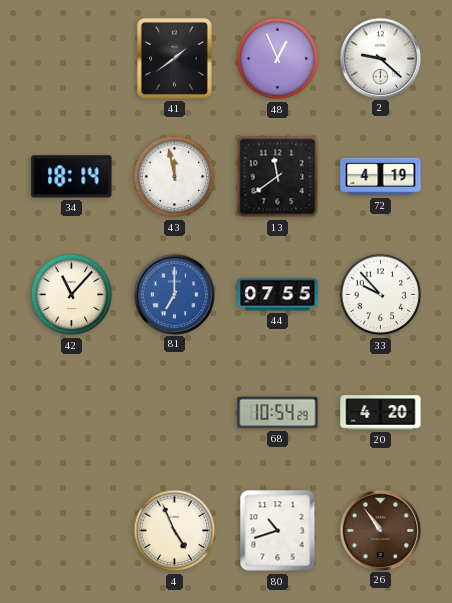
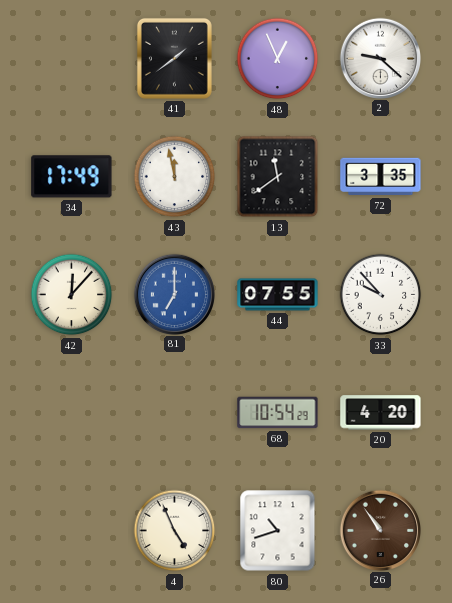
34: 18:14 -> 17:49
72: 4:19 -> 3:35
42: 11:07 -> 12:07
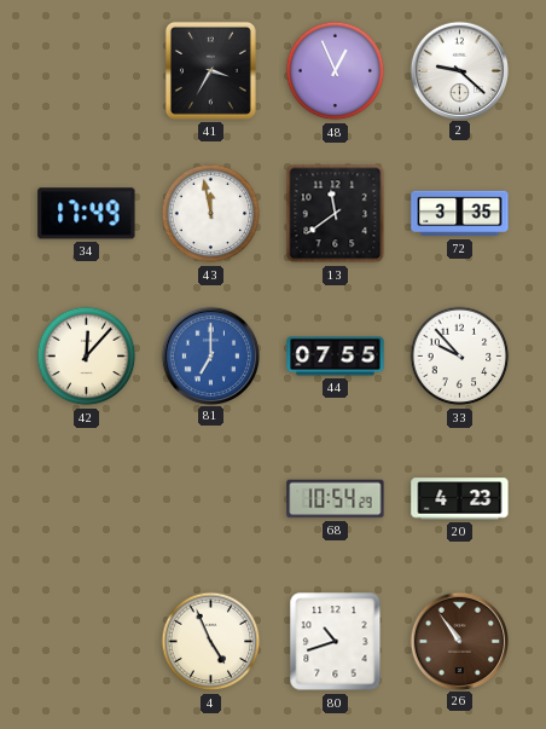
41: 1:39 -> 3:35
20: 4:20 -> 4:23
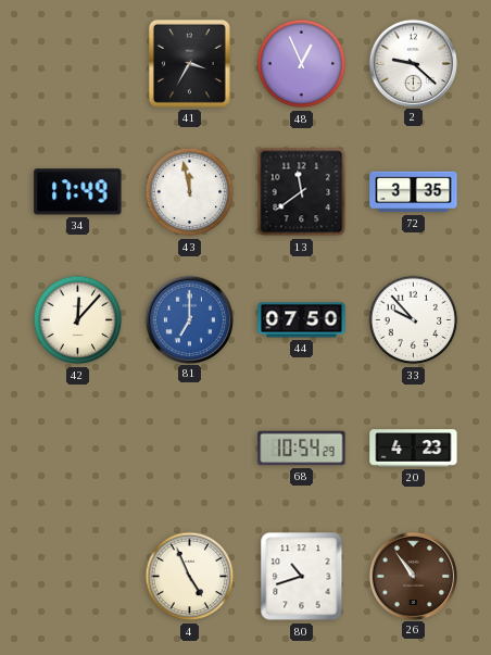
44: 07:55 -> 07:50
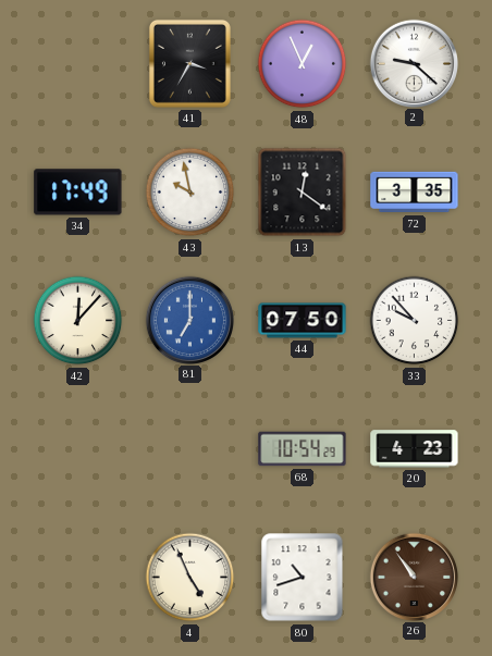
43: 11:58 -> 9:58
13: 11:39 -> 12:21
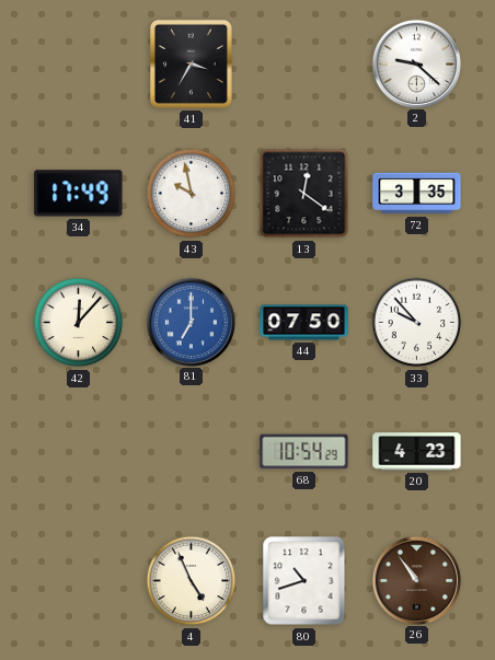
48: 12:56 -> none
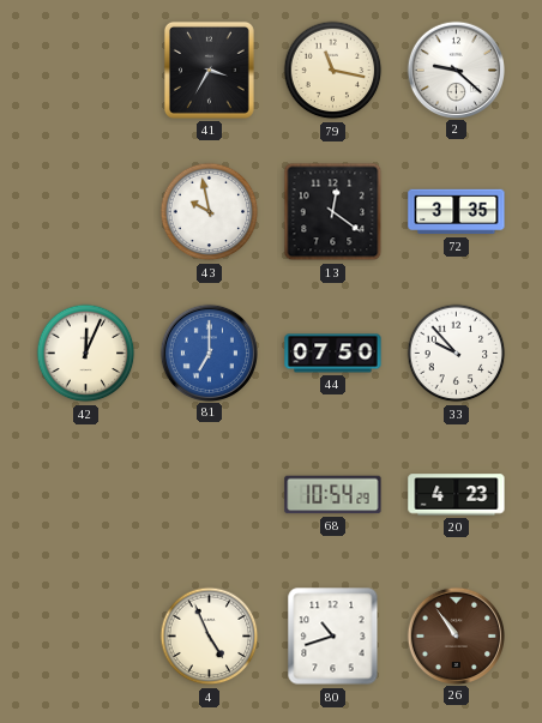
79: none -> 11:17
34: 17:49 -> none
42: 12:07 -> 12:04
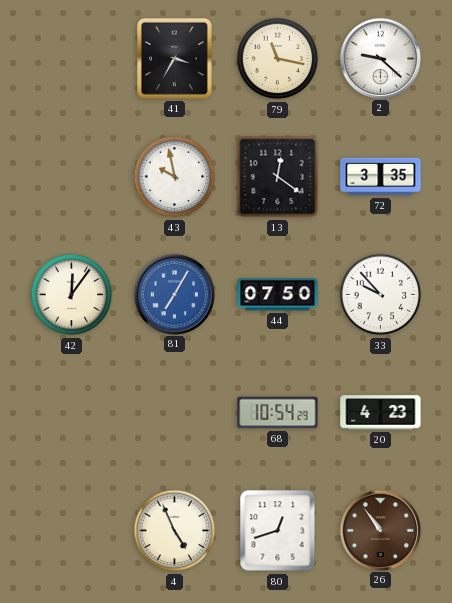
42: 12:04 -> 12:06
81: 7:00 -> 7:05
80: 10:42 -> 12:42
